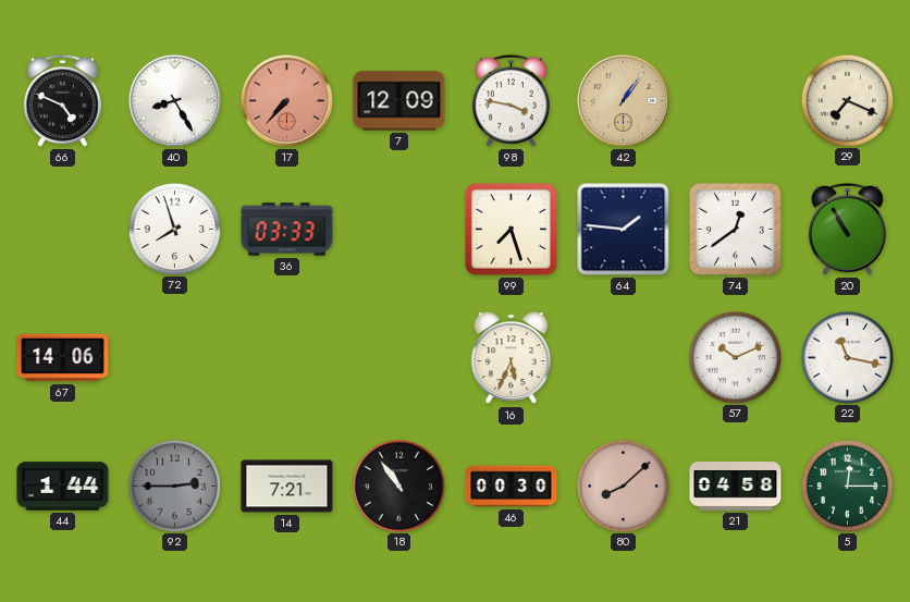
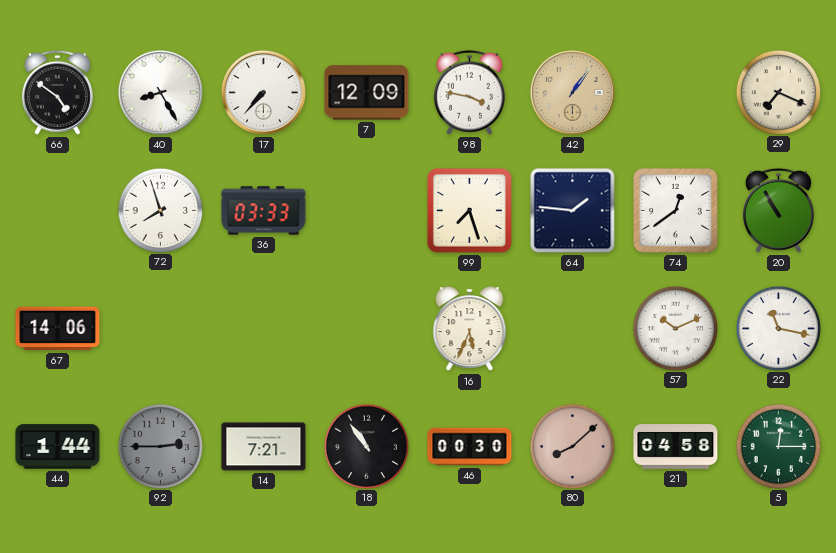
66: 4:49 -> 4:51
17 dial: salmon -> white
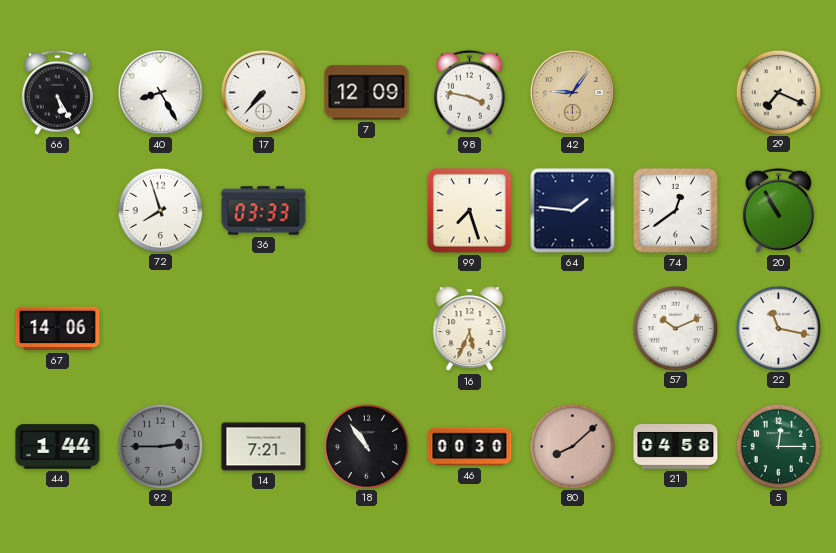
66: 4:51 -> 5:25
42: 1:06 -> 9:06
